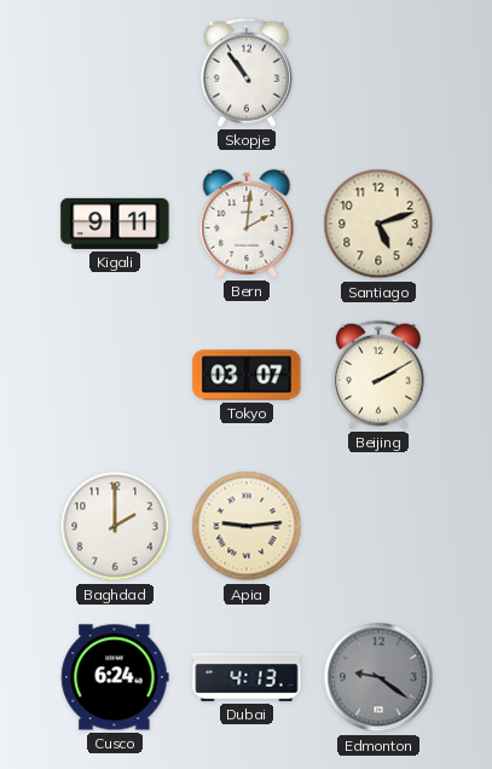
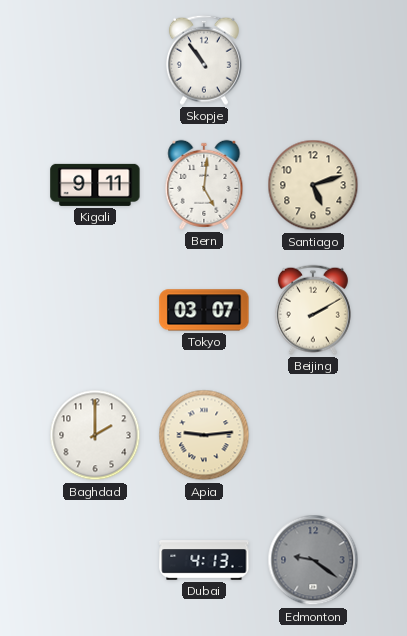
Bern: 2:01 -> 5:01
Cusco: 6:24 -> none
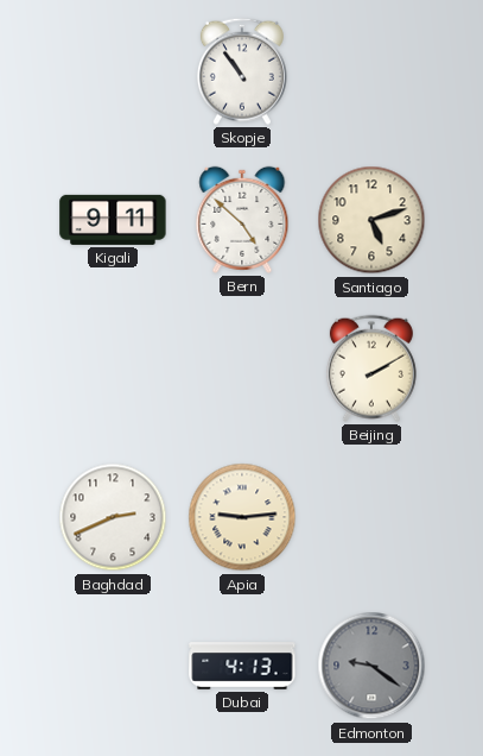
Bern: 5:01 -> 4:52
Tokyo: 03:07 -> none
Baghdad: 2:00 -> 2:41
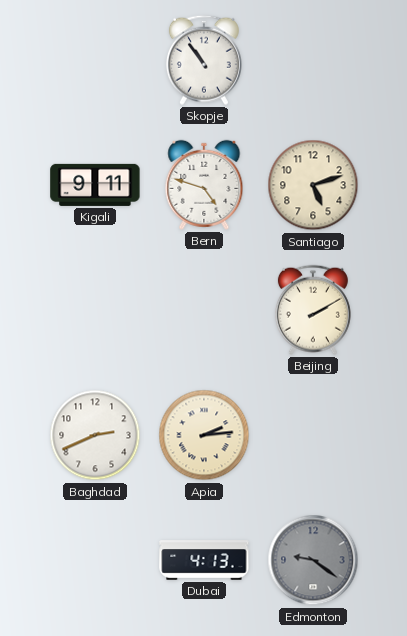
Bern: 4:52 -> 4:48
Apia: 9:14 -> 2:14
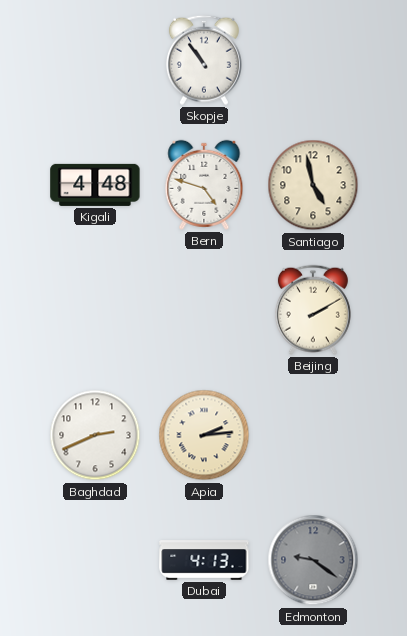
Kigali: 9:11 -> 4:48
Santiago: 5:12 -> 4:58
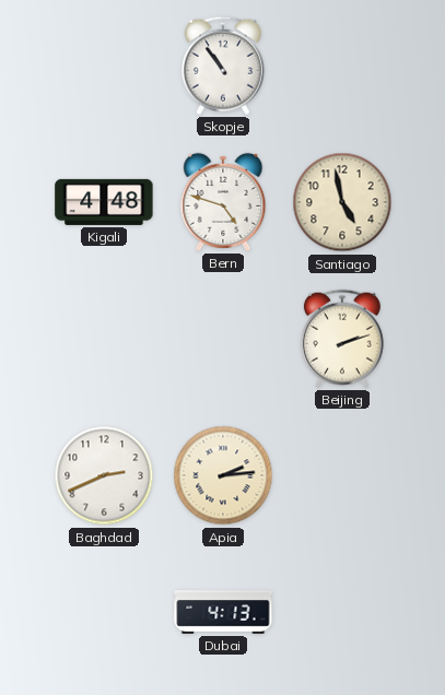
Beijing: 2:10 -> 2:12
Edmonton: 9:21 -> none
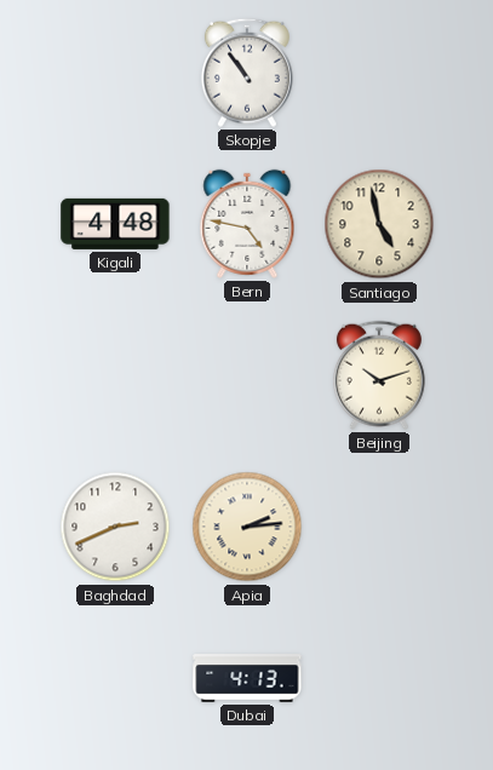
Bern: 4:48 -> 4:47
Beijing: 2:12 -> 10:12
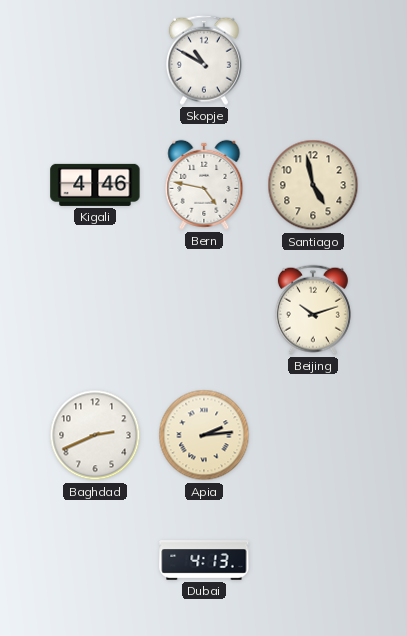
Skopje: 10:54 -> 10:50
Kigali: 4:48 -> 4:46
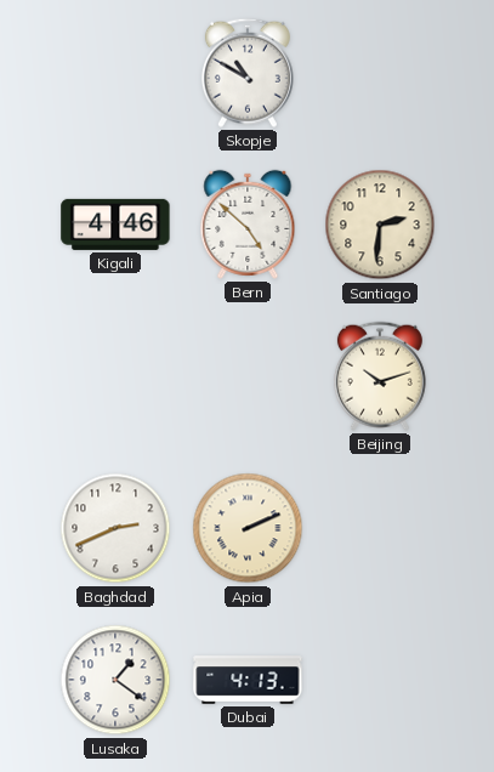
Bern: 4:47 -> 4:52
Santiago: 4:58 -> 2:31
Apia: 2:14 -> 2:11
Lusaka: none -> 1:21
